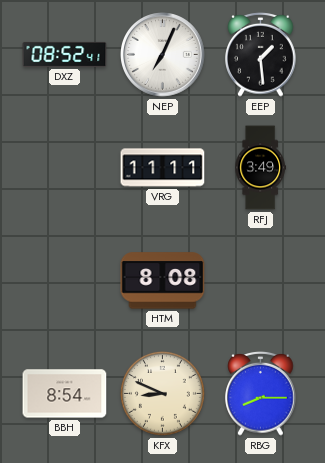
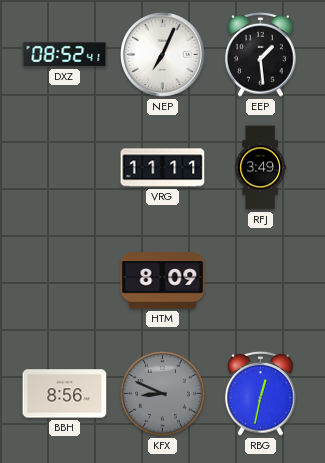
HTM: 8:08 -> 8:09
BBH: 8:54 -> 8:56
KFX dial: cream -> grey
RBG: 8:15 -> 12:32
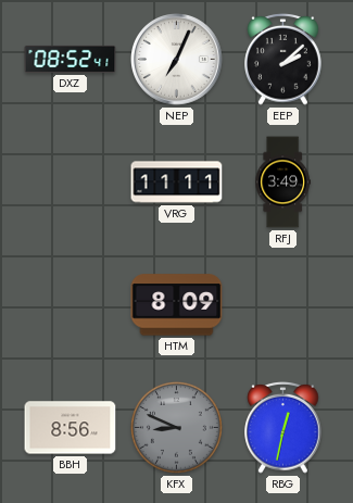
EEP: 1:29 -> 2:08
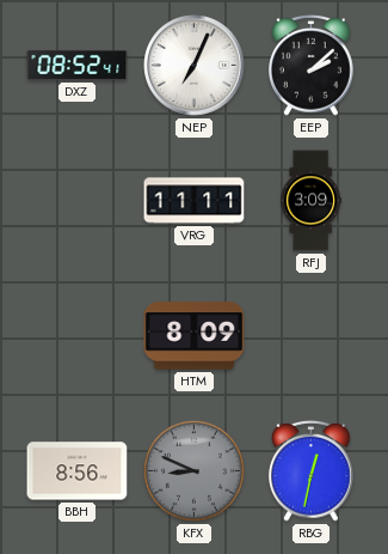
RFJ: 3:49 -> 3:09
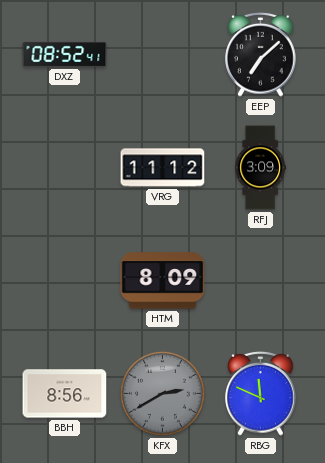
NEP: 7:04 -> none
EEP: 2:08 -> 7:08
VRG: 11:11 -> 11:12
KFX: 8:49 -> 2:40
RBG: 12:32 -> 11:49
